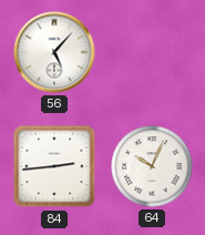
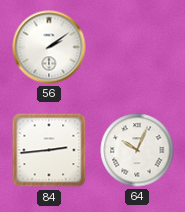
56: 5:07 -> 2:09
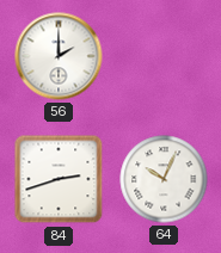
56: 2:09 -> 2:00
84: 2:44 -> 2:42
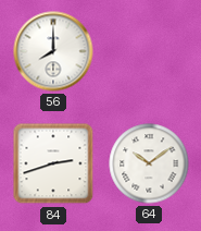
56: 2:00 -> 8:00
64: 10:04 -> 10:09
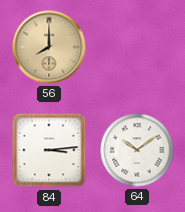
56 dial: white -> champagne
84: 2:42 -> 3:14
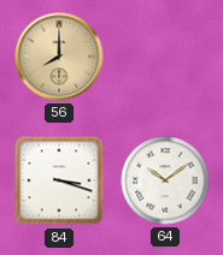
84: 3:14 -> 3:18
